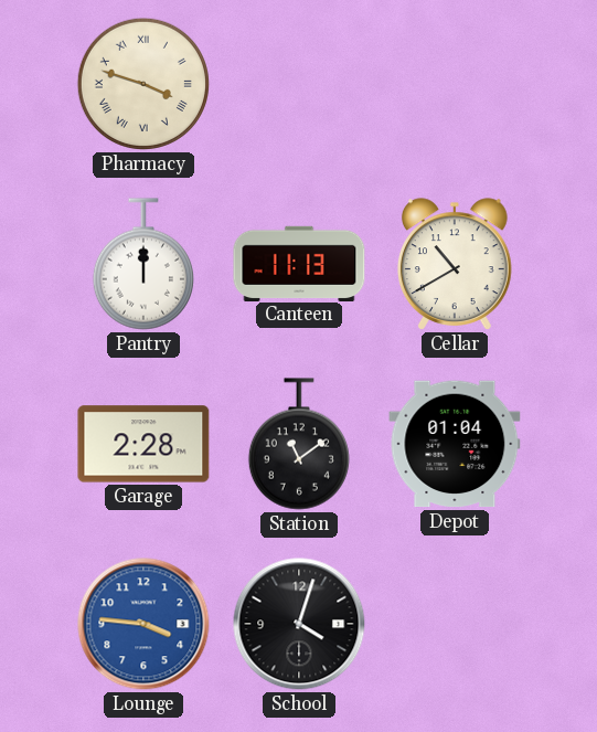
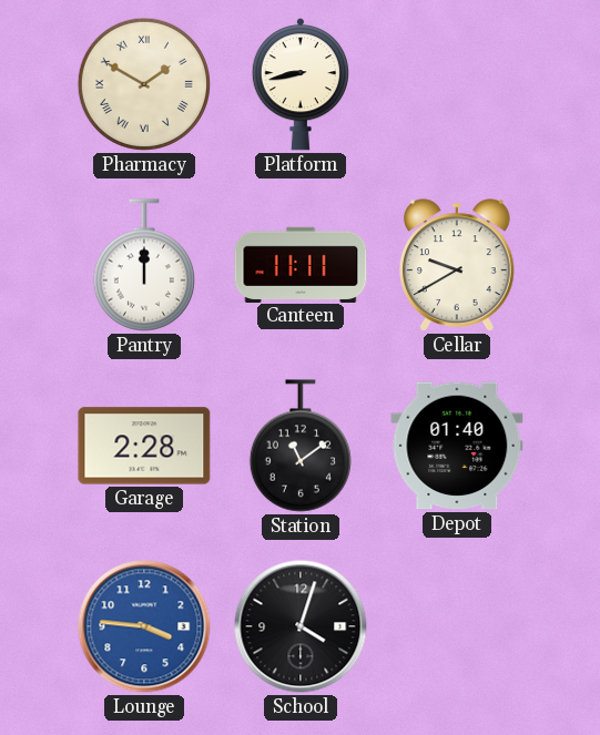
Pharmacy: 3:48 -> 1:50
Platform: none -> 8:43
Canteen: 11:13 -> 11:11
Cellar: 10:40 -> 9:40
Depot: 01:04 -> 01:40
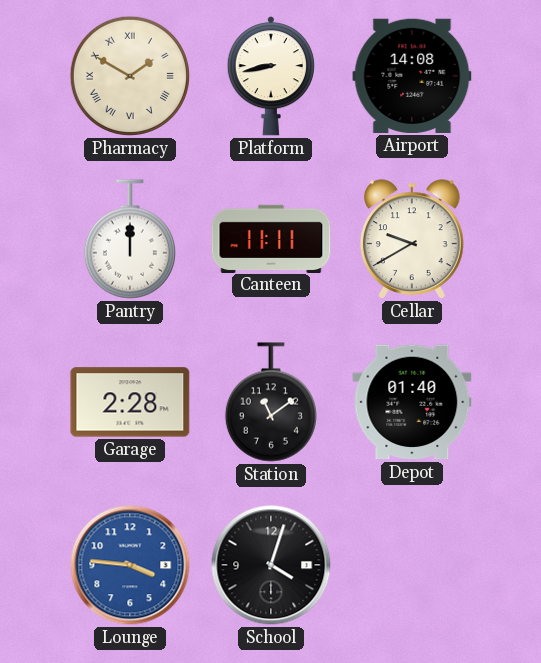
Airport: none -> 14:08
